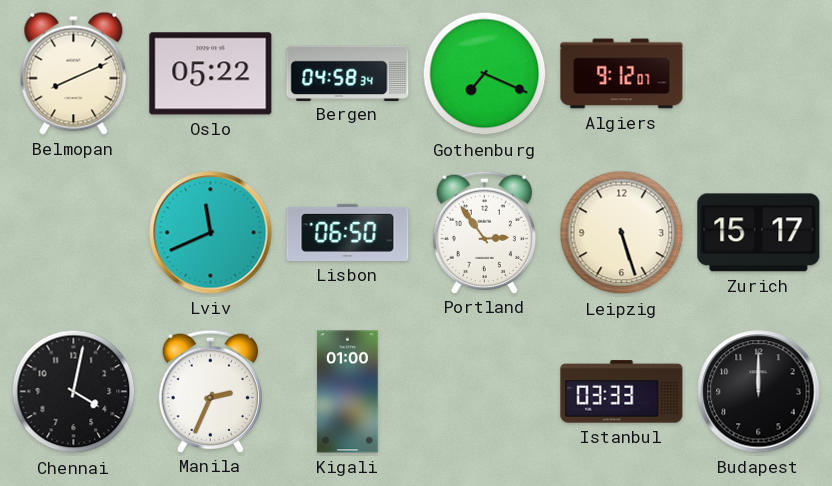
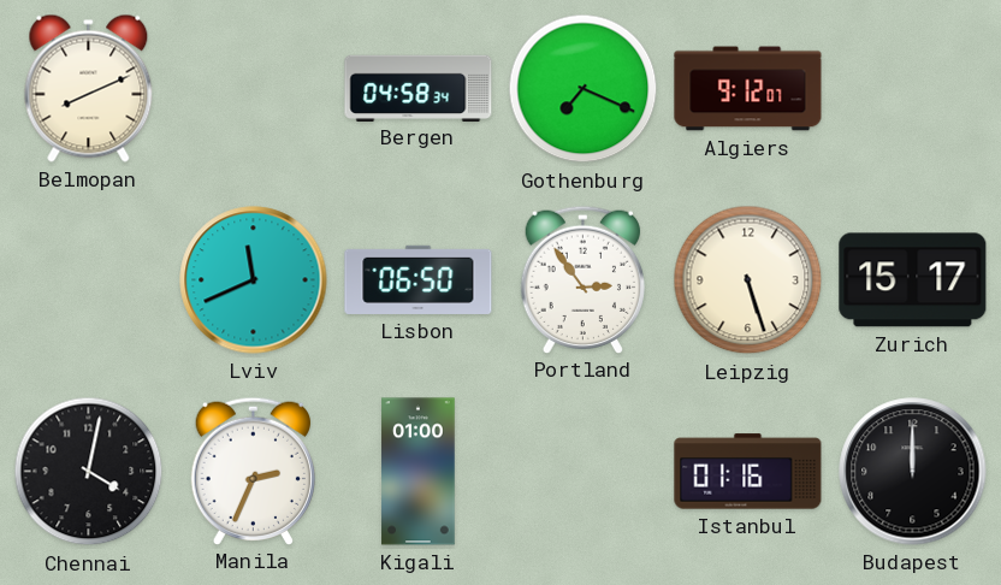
Oslo: 05:22 -> none
Istanbul: 03:33 -> 01:16
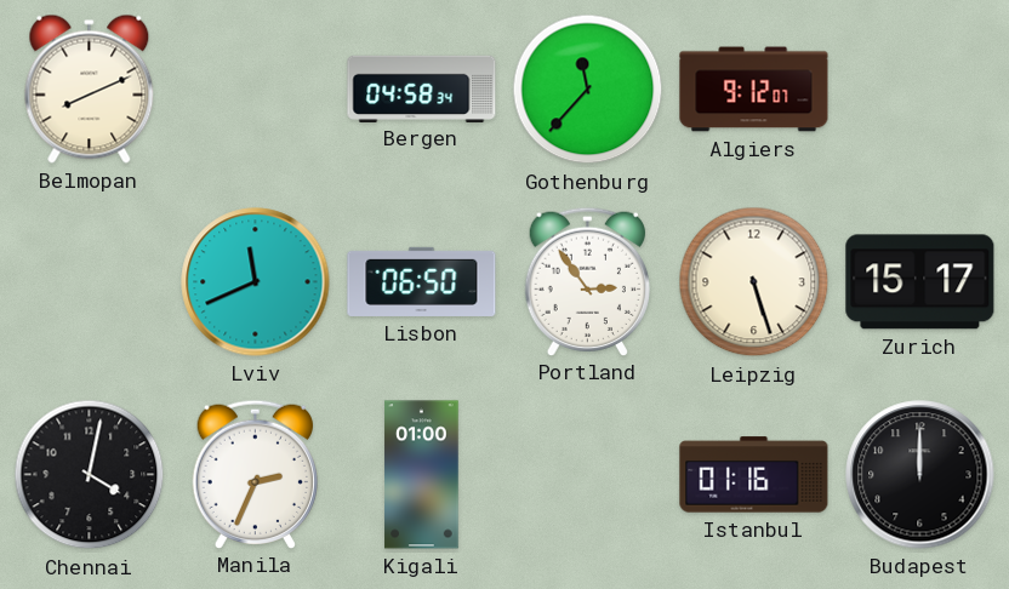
Gothenburg: 7:19 -> 11:37
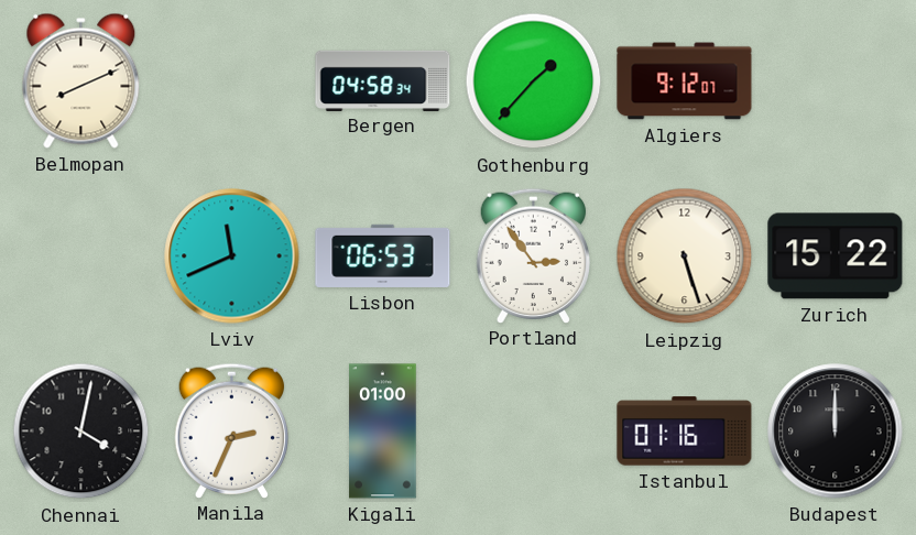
Gothenburg: 11:37 -> 1:37
Lisbon: 06:50 -> 06:53
Zurich: 15:17 -> 15:22
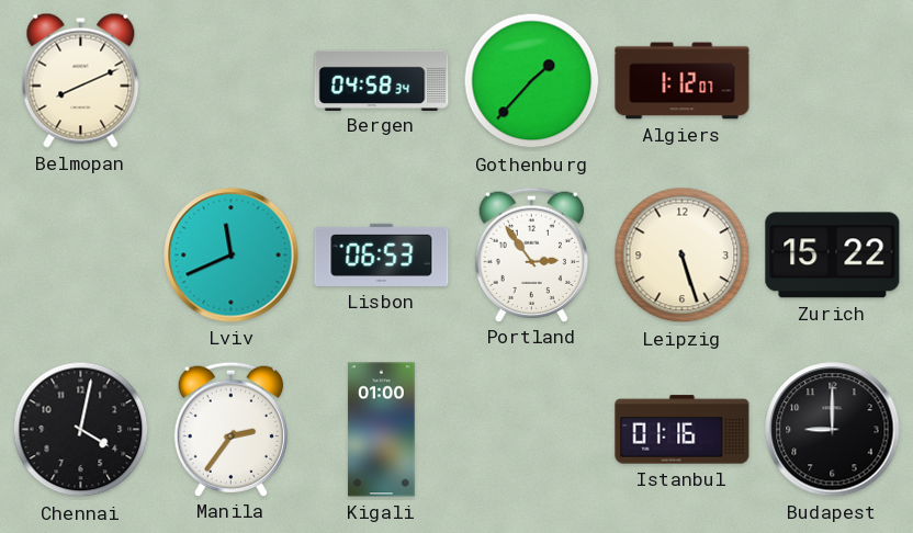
Algiers: 9:12 -> 1:12
Manila: 2:34 -> 2:36
Budapest: 12:00 -> 9:00
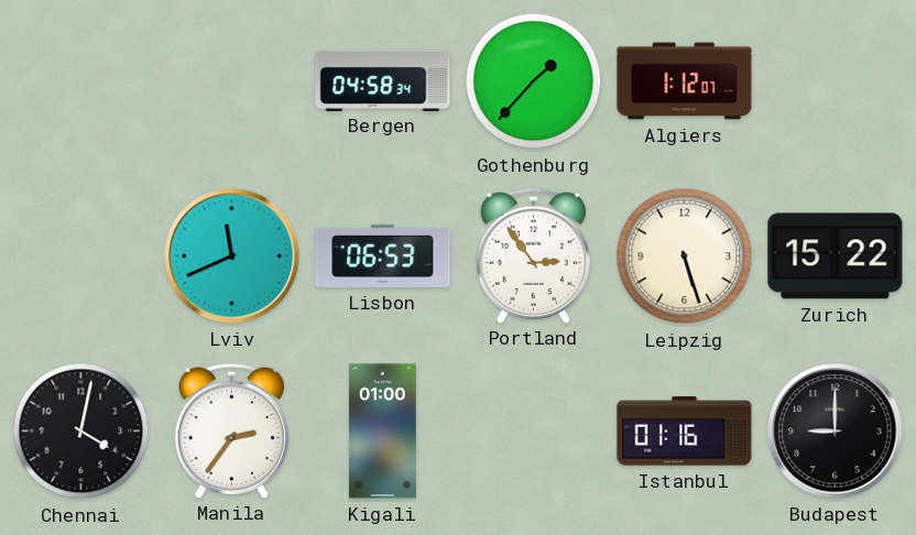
Belmopan: 8:11 -> none
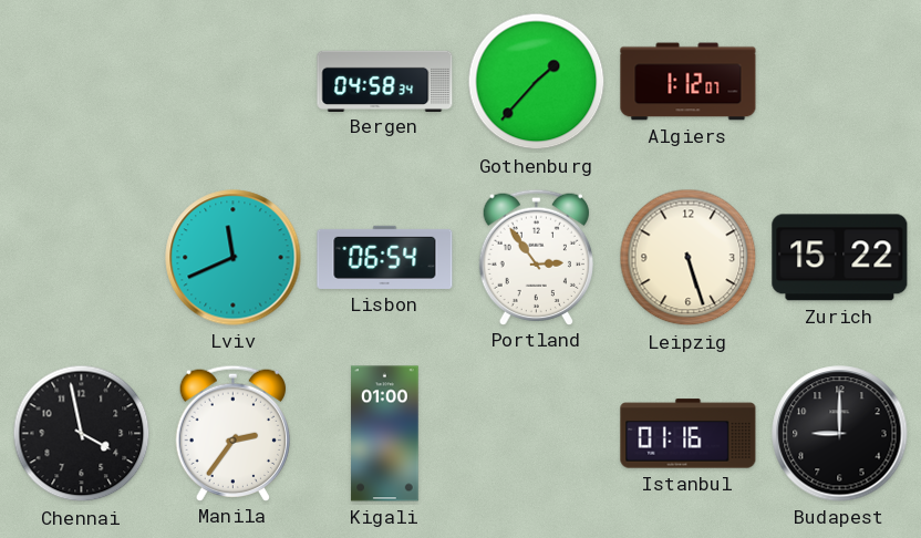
Lisbon: 06:53 -> 06:54
Chennai: 4:02 -> 3:58
